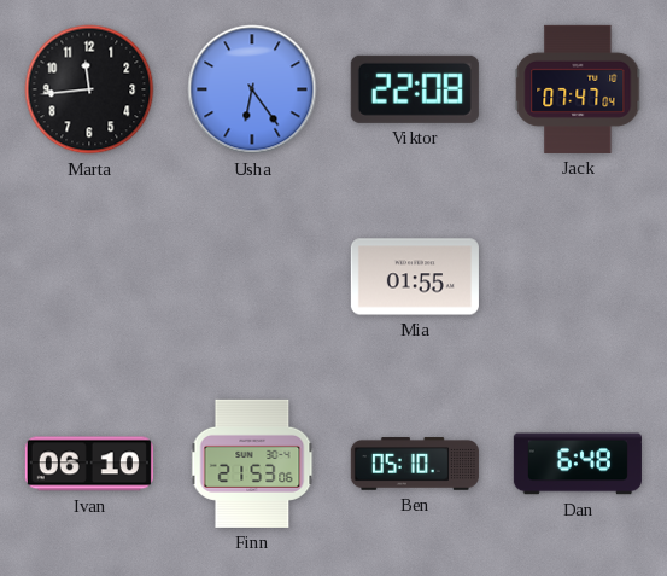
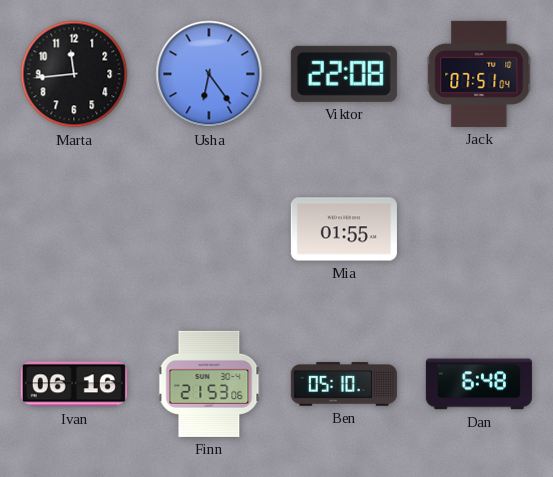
Jack: 07:47 -> 07:51
Ivan: 06:10 -> 06:16
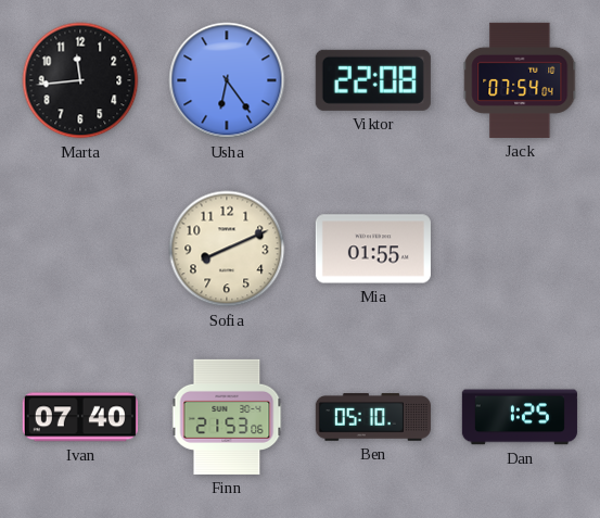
Jack: 07:51 -> 07:54
Sofia: none -> 8:11
Ivan: 06:16 -> 07:40
Dan: 6:48 -> 1:25
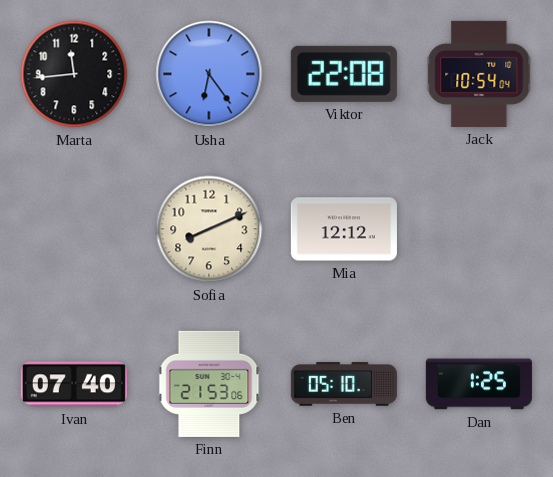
Jack: 07:54 -> 10:54
Mia: 01:55 -> 12:12
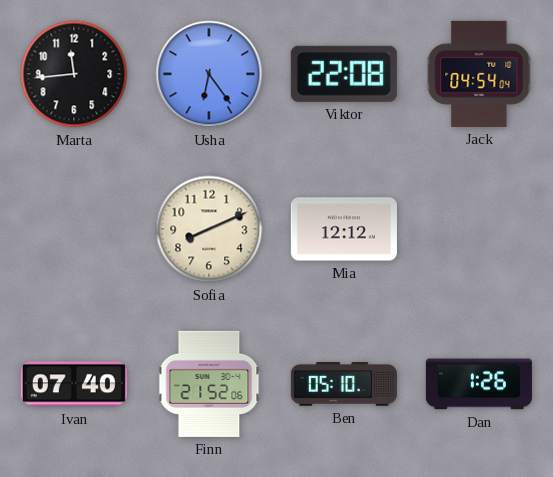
Jack: 10:54 -> 04:54
Finn: 21:53 -> 21:52
Dan: 1:25 -> 1:26
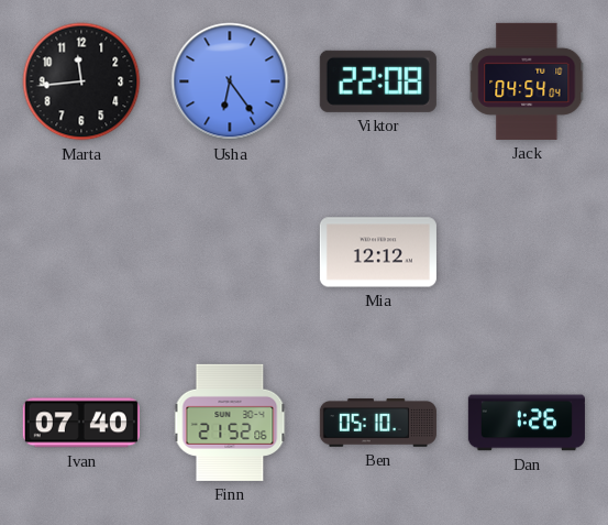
Sofia: 8:11 -> none
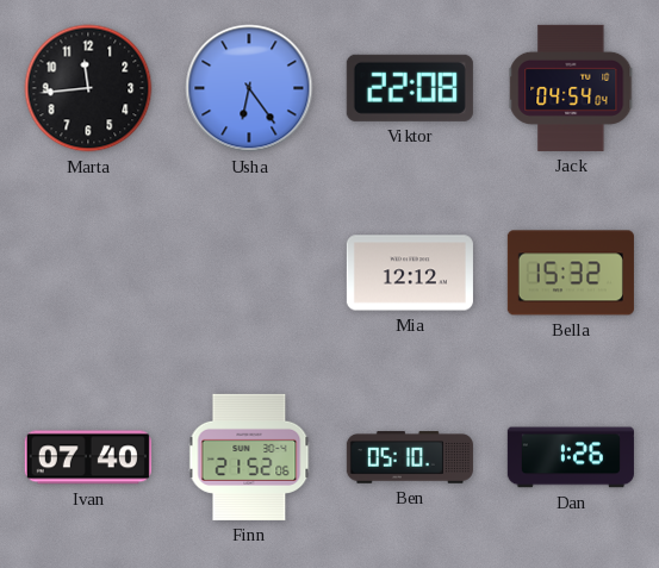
Bella: none -> 15:32
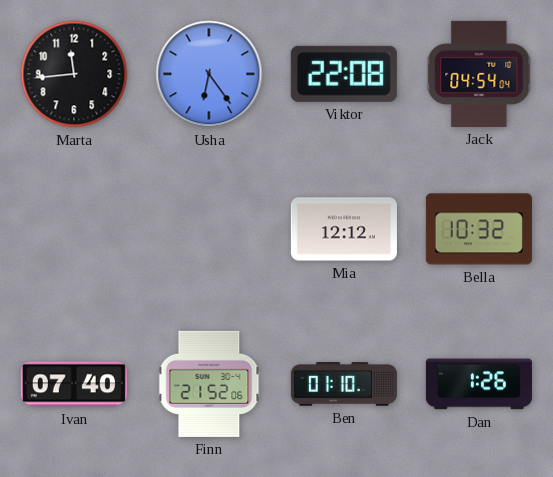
Bella: 15:32 -> 10:32
Ben: 05:10 -> 01:10
